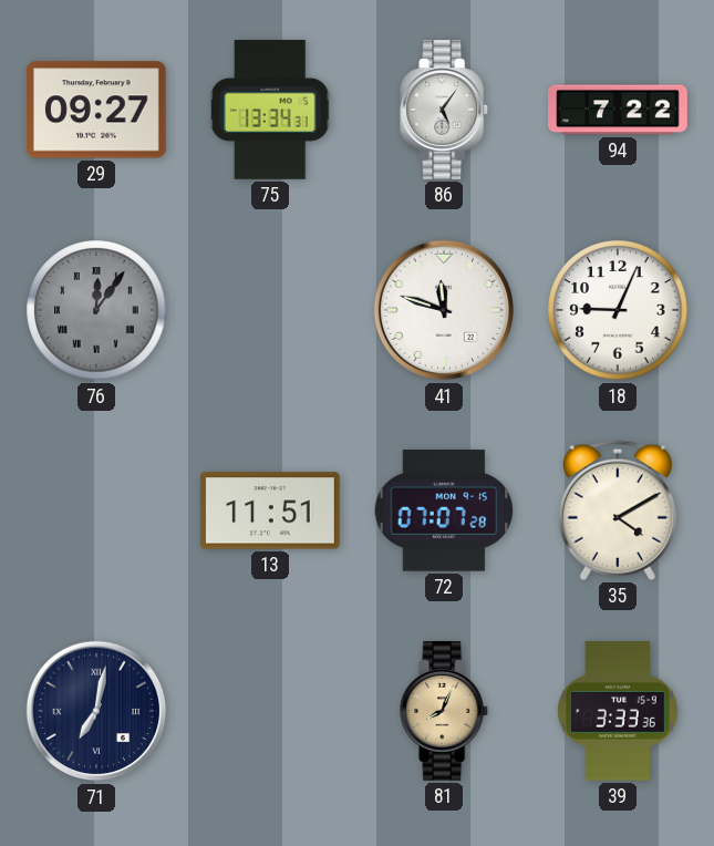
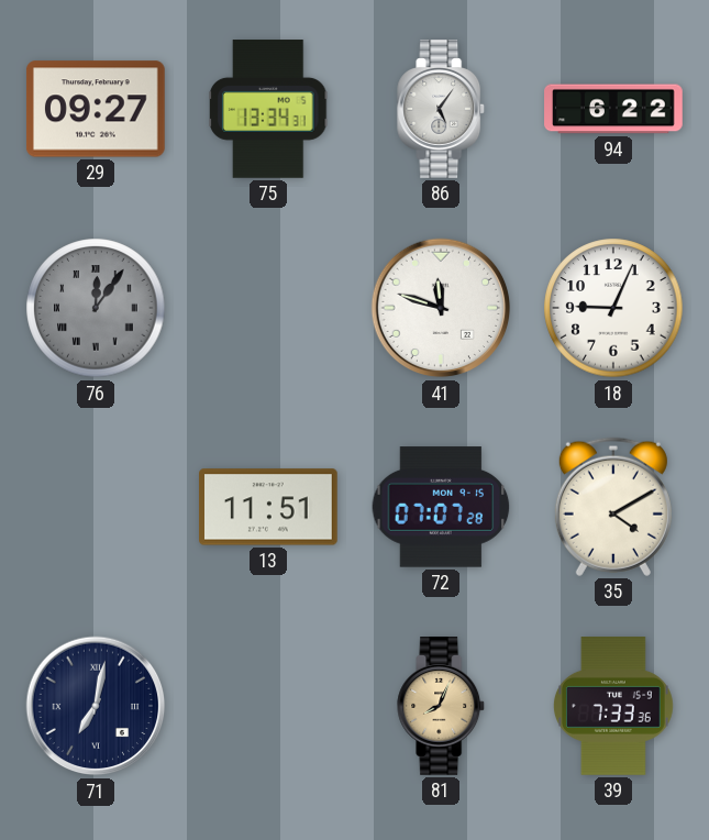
94: 7:22 -> 6:22
39: 3:33 -> 7:33
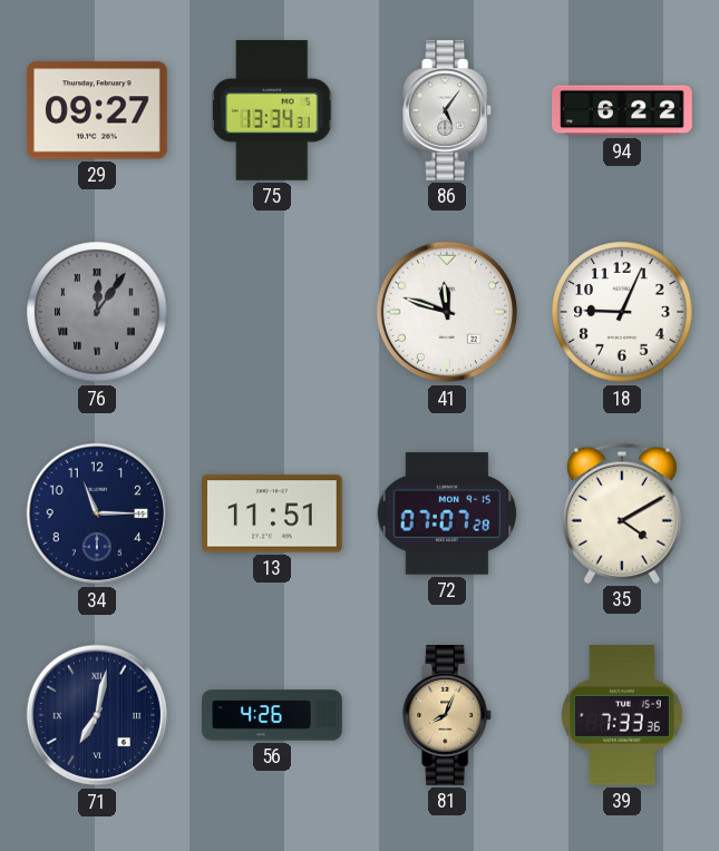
34: none -> 11:15
56: none -> 4:26
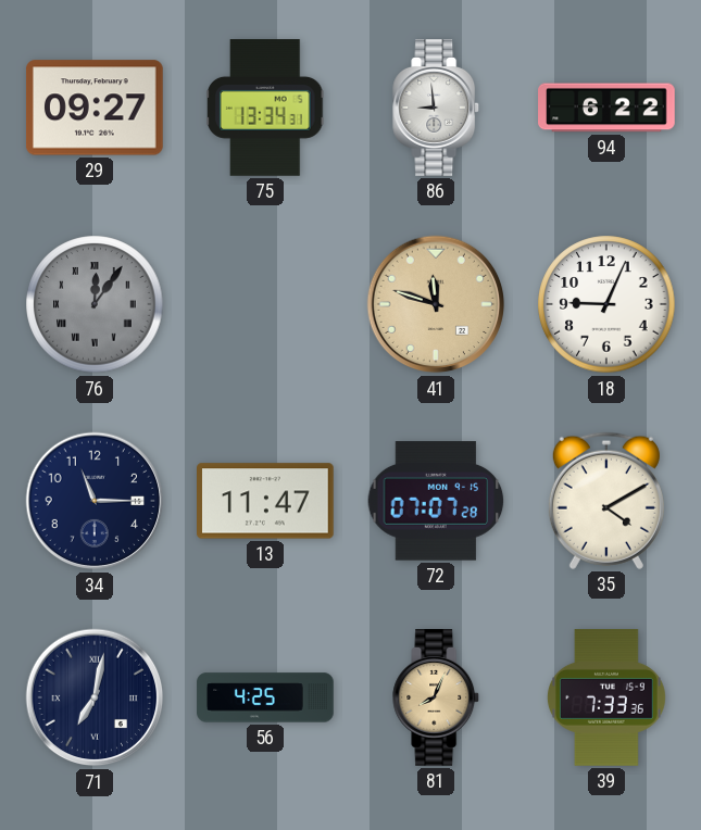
86: 5:06 -> 8:59
41 dial: white -> champagne
13: 11:51 -> 11:47
56: 4:26 -> 4:25
